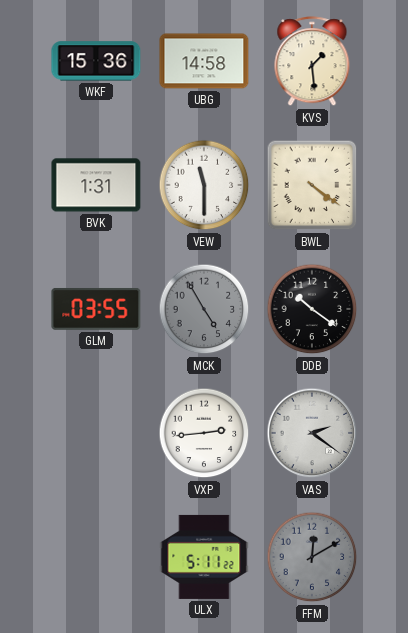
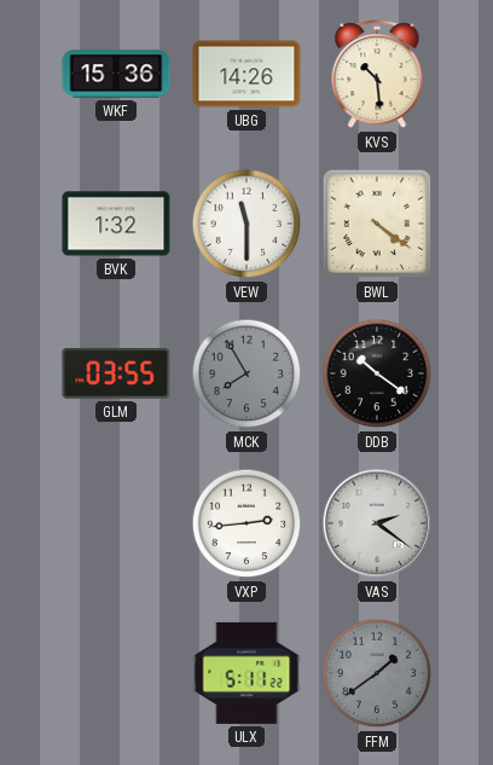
UBG: 14:58 -> 14:26
KVS: 1:29 -> 10:29
BVK: 1:31 -> 1:32
MCK: 4:55 -> 7:55
FFM: 12:10 -> 1:39
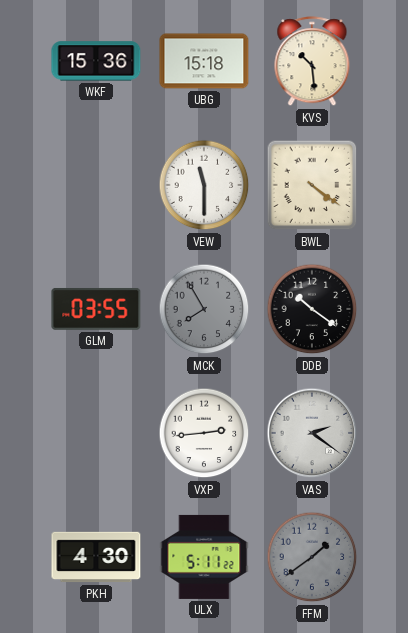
UBG: 14:26 -> 15:18
BVK: 1:32 -> none
PKH: none -> 4:30
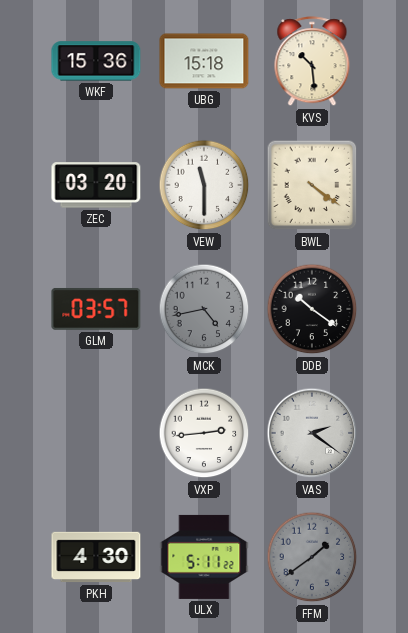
ZEC: none -> 03:20
GLM: 03:55 -> 03:57
MCK: 7:55 -> 4:43
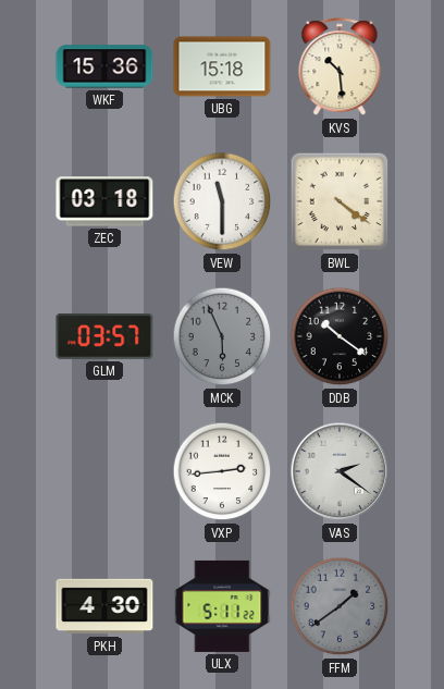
ZEC: 03:20 -> 03:18
MCK: 4:43 -> 5:56
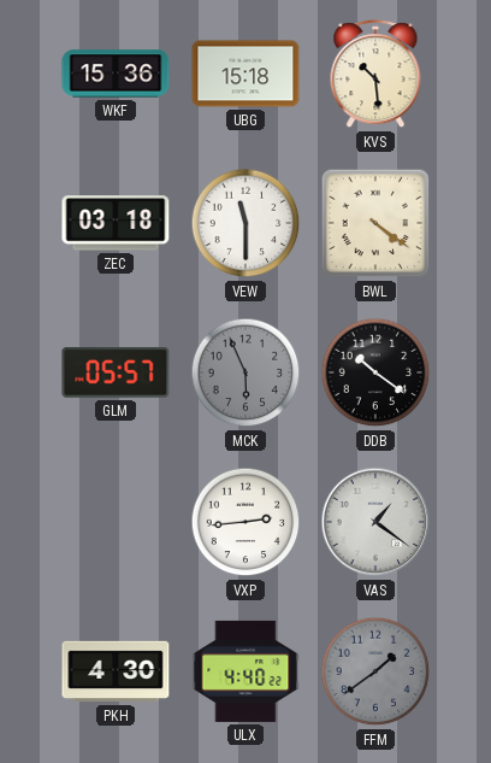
GLM: 03:57 -> 05:57
VAS: 2:21 -> 1:21
ULX: 5:11 -> 4:40
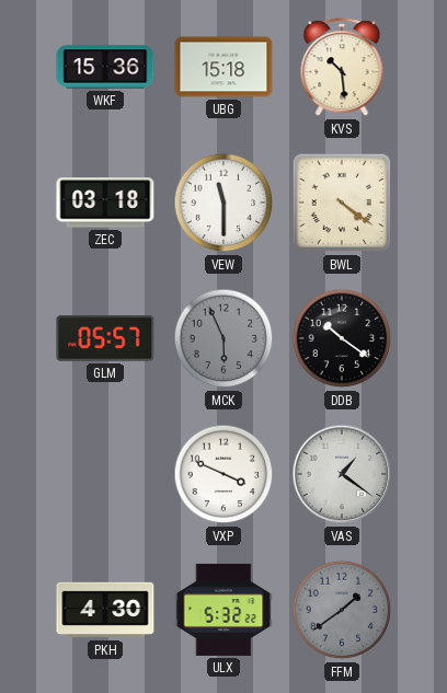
VXP: 2:44 -> 3:49
ULX: 4:40 -> 5:32
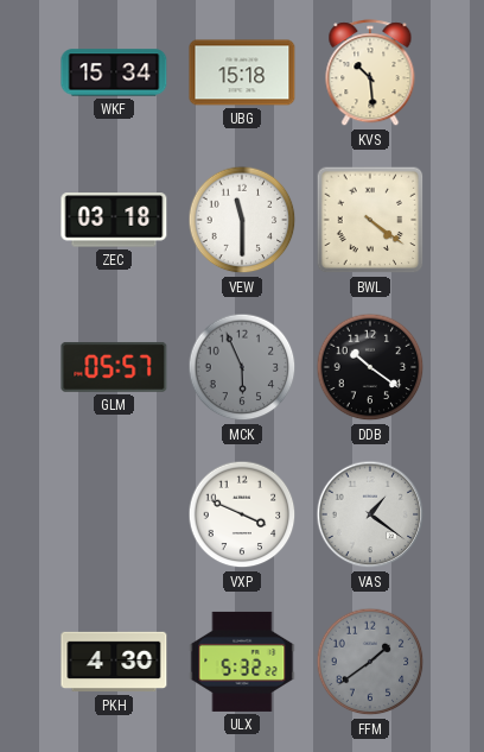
WKF: 15:36 -> 15:34
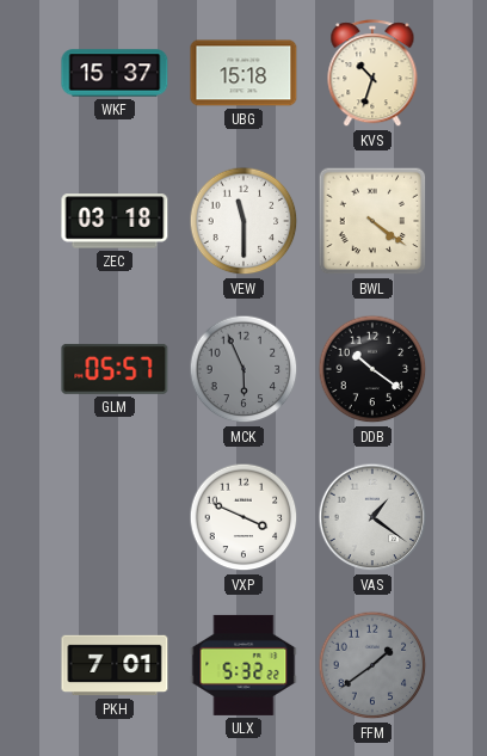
WKF: 15:34 -> 15:37
KVS: 10:29 -> 10:33
PKH: 4:30 -> 7:01
